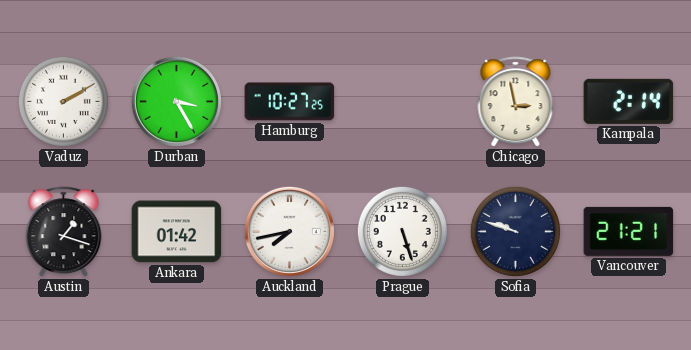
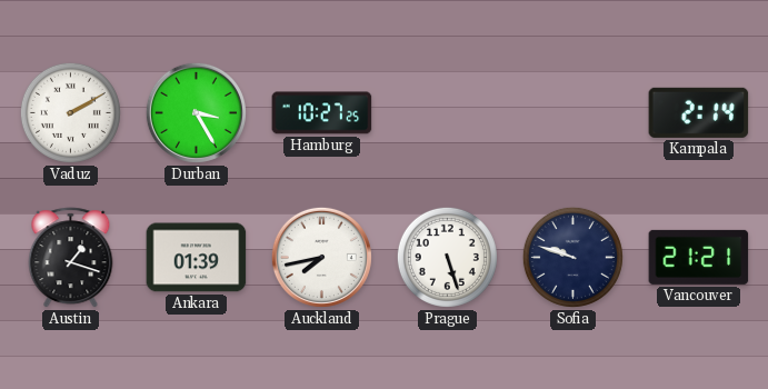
Chicago: 2:58 -> none
Ankara: 01:42 -> 01:39
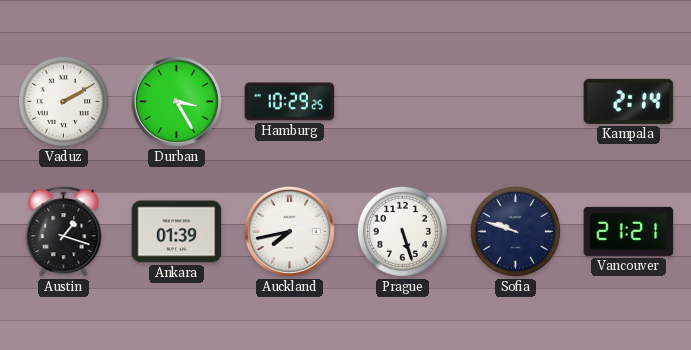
Hamburg: 10:27 -> 10:29
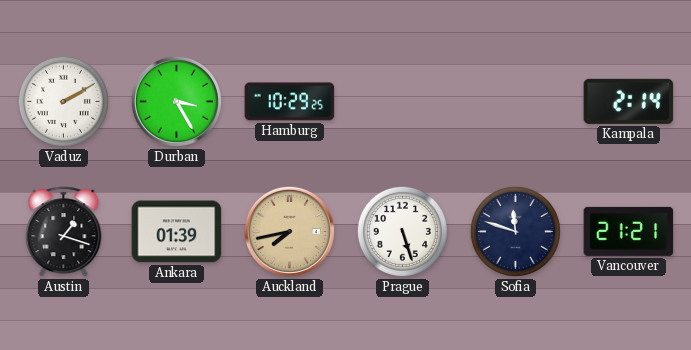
Auckland dial: white -> champagne
Sofia: 9:48 -> 11:48
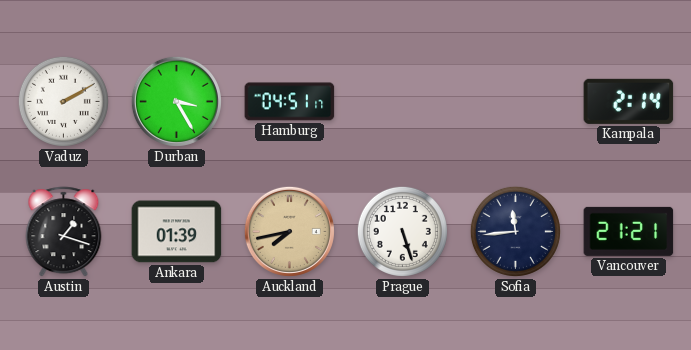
Hamburg: 10:29 -> 04:51
Sofia: 11:48 -> 11:44
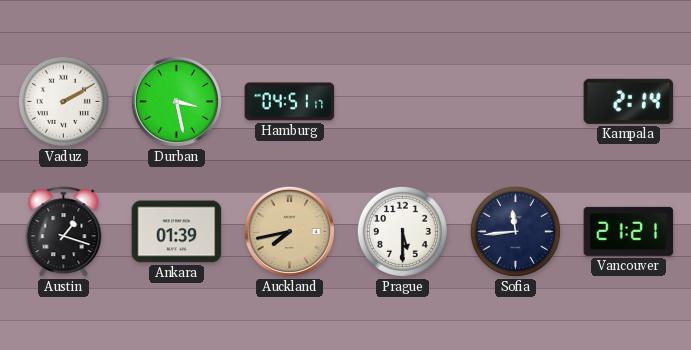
Durban: 3:25 -> 3:28
Prague: 5:27 -> 5:30
